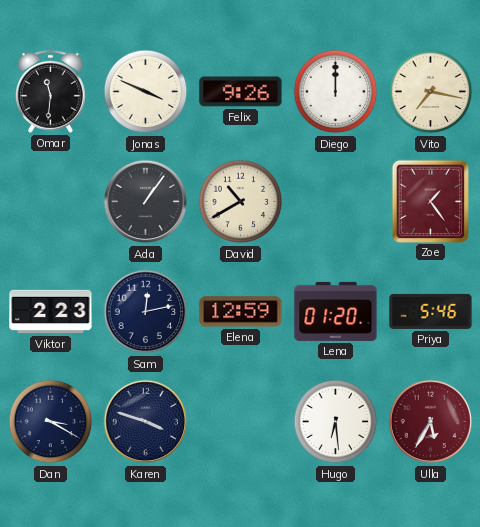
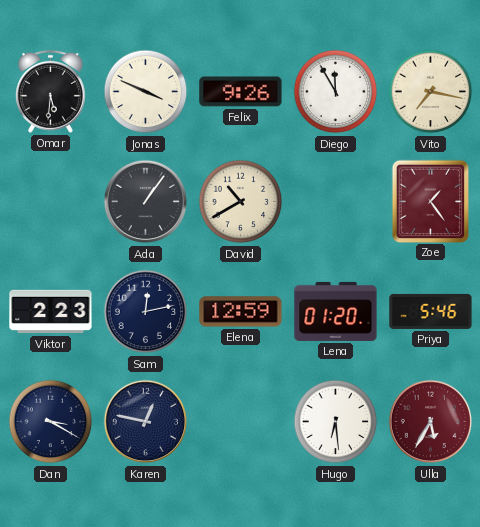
Omar: 11:31 -> 5:31
Diego: 12:00 -> 11:55
Karen: 3:48 -> 12:47
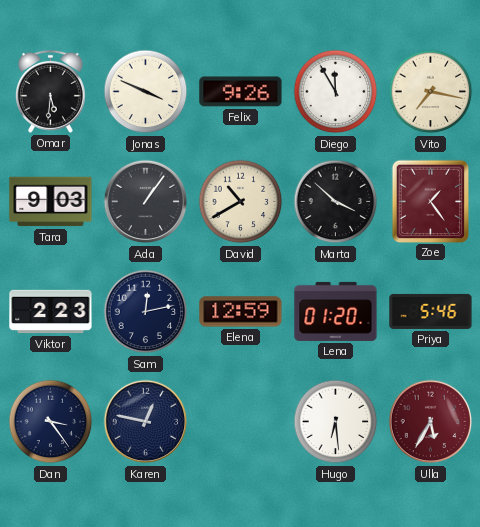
Tara: none -> 9:03
Marta: none -> 3:52
Dan: 3:20 -> 3:24
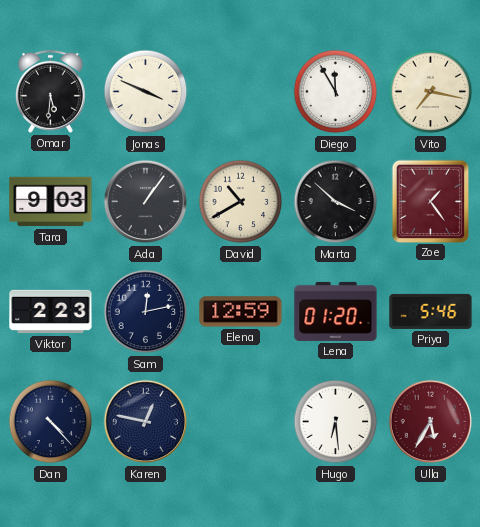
Felix: 9:26 -> none
Dan: 3:24 -> 4:23
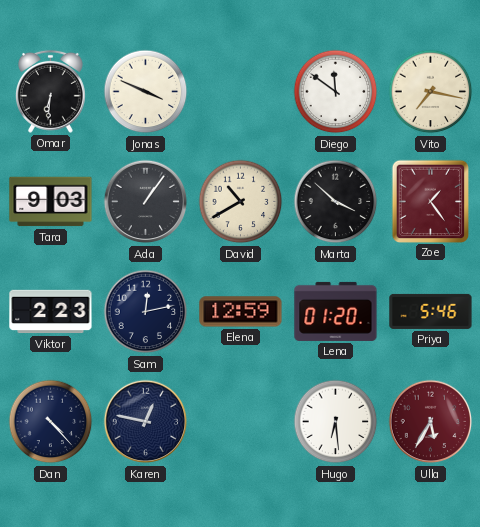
Omar: 5:31 -> 6:31
Diego: 11:55 -> 11:51
